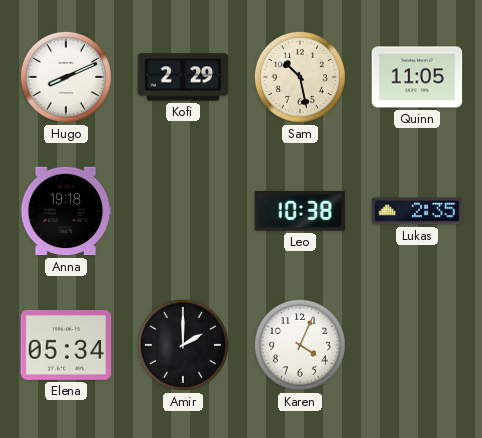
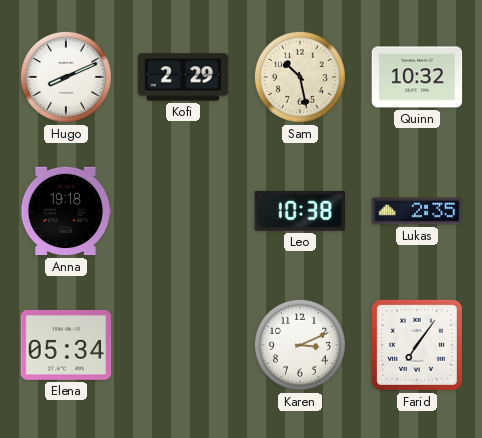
Quinn: 11:05 -> 10:32
Amir: 2:00 -> none
Karen: 4:04 -> 3:11
Farid: none -> 7:06
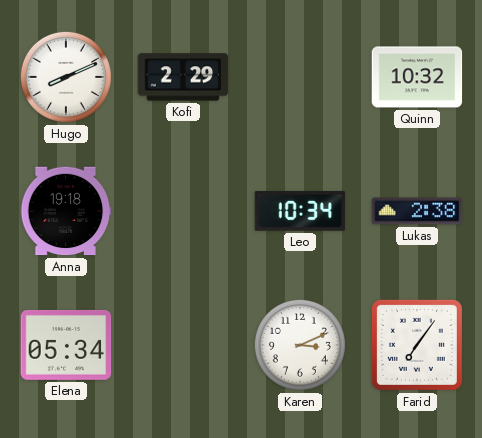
Sam: 10:28 -> none
Leo: 10:38 -> 10:34
Lukas: 2:35 -> 2:38
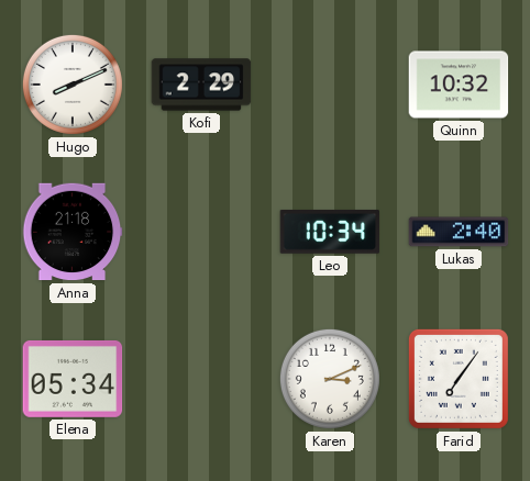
Anna: 19:18 -> 21:18
Lukas: 2:38 -> 2:40
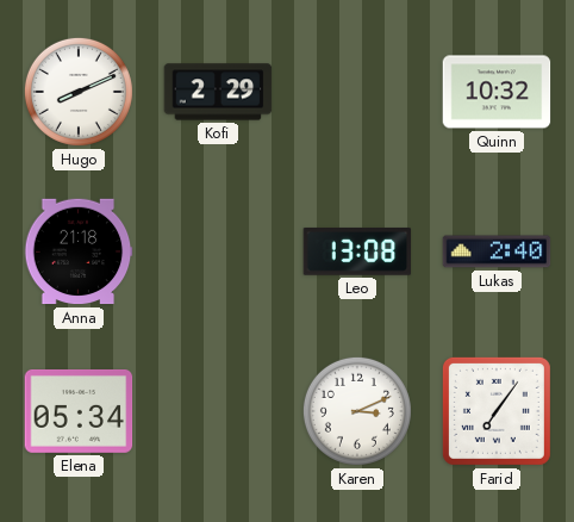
Leo: 10:34 -> 13:08
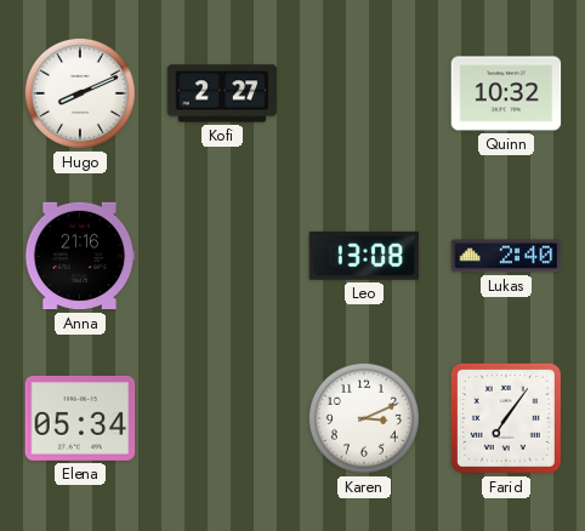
Kofi: 2:29 -> 2:27
Anna: 21:18 -> 21:16
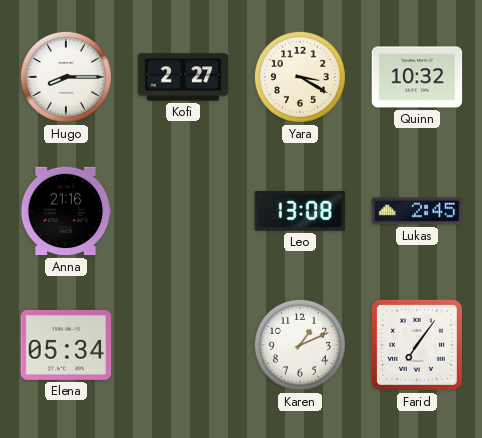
Hugo: 8:11 -> 8:15
Yara: none -> 3:20
Lukas: 2:40 -> 2:45
Karen: 3:11 -> 1:11
